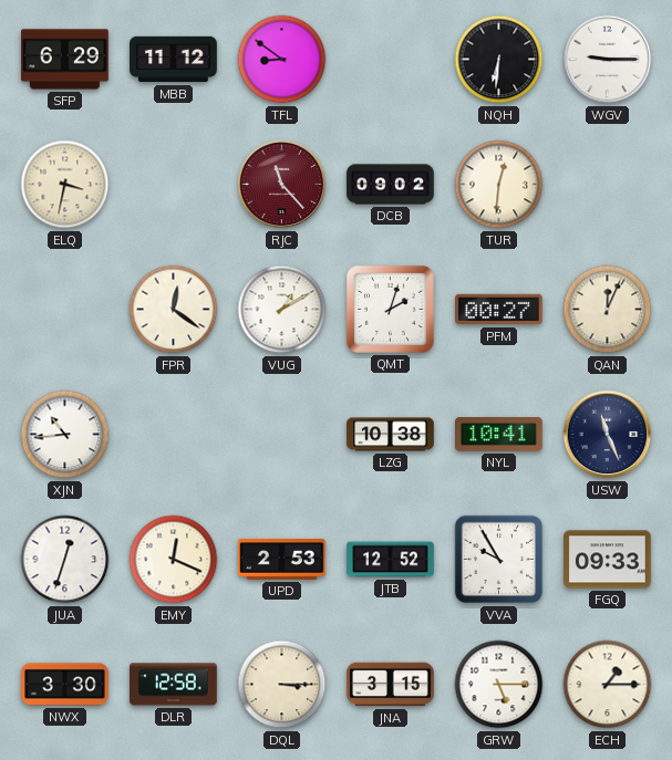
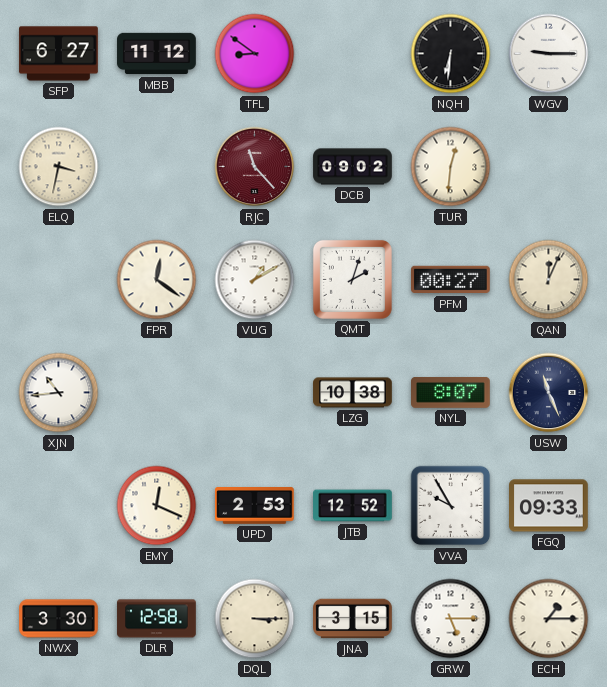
SFP: 6:29 -> 6:27
NYL: 10:41 -> 8:07
JUA: 12:33 -> none
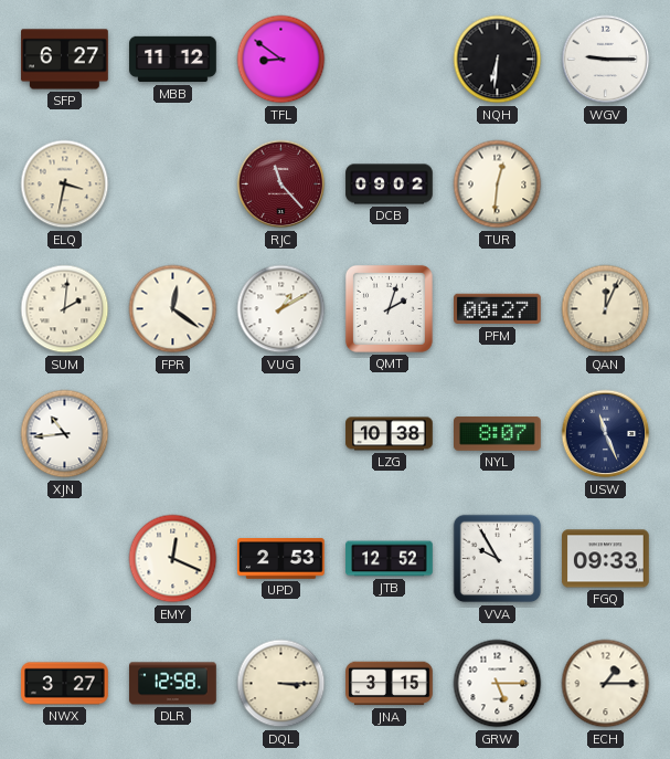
SUM: none -> 2:01
NWX: 3:30 -> 3:27
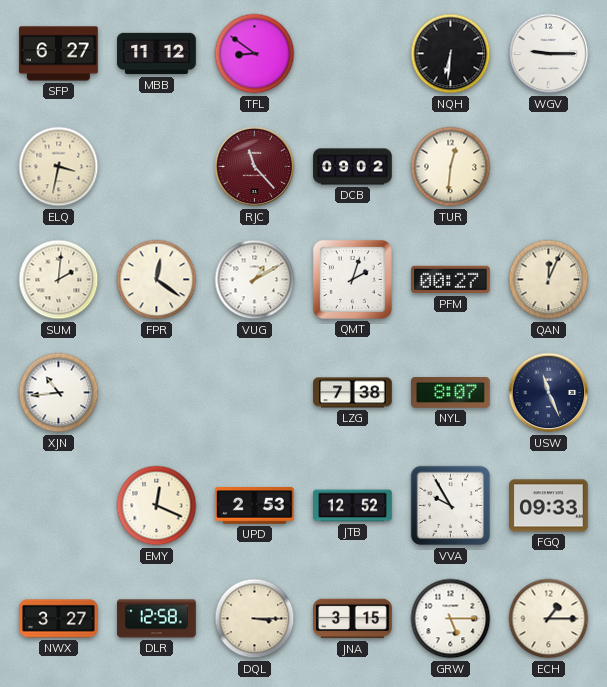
LZG: 10:38 -> 7:38
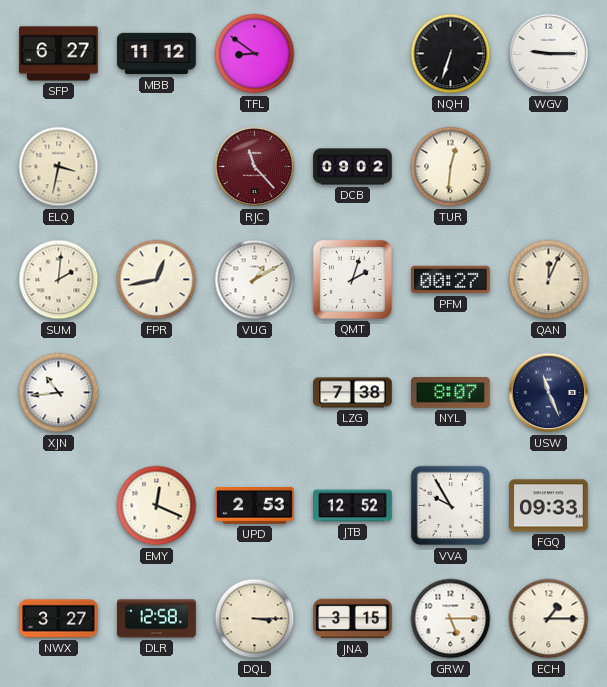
NQH: 6:31 -> 6:33
FPR: 12:21 -> 12:43
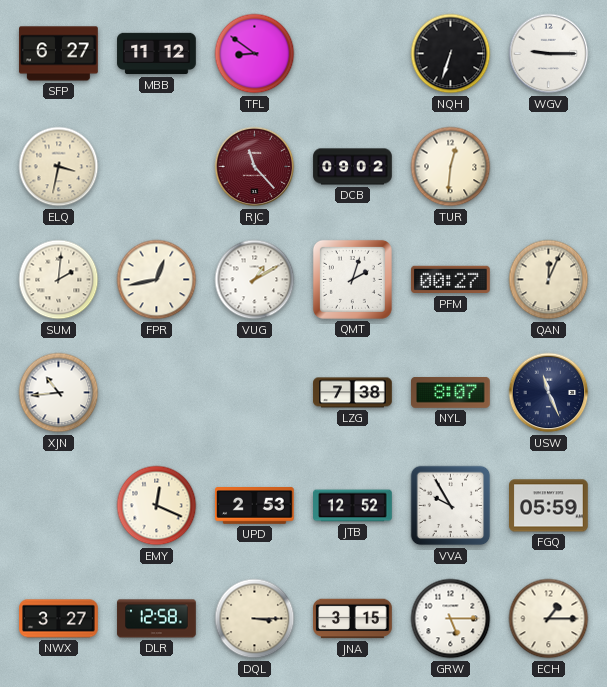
FGQ: 09:33 -> 05:59
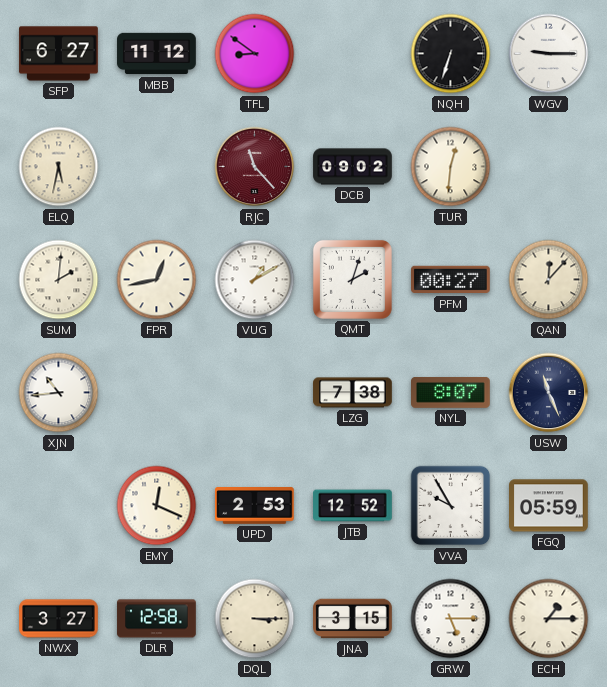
ELQ: 3:32 -> 5:32
QAN: 12:04 -> 12:07
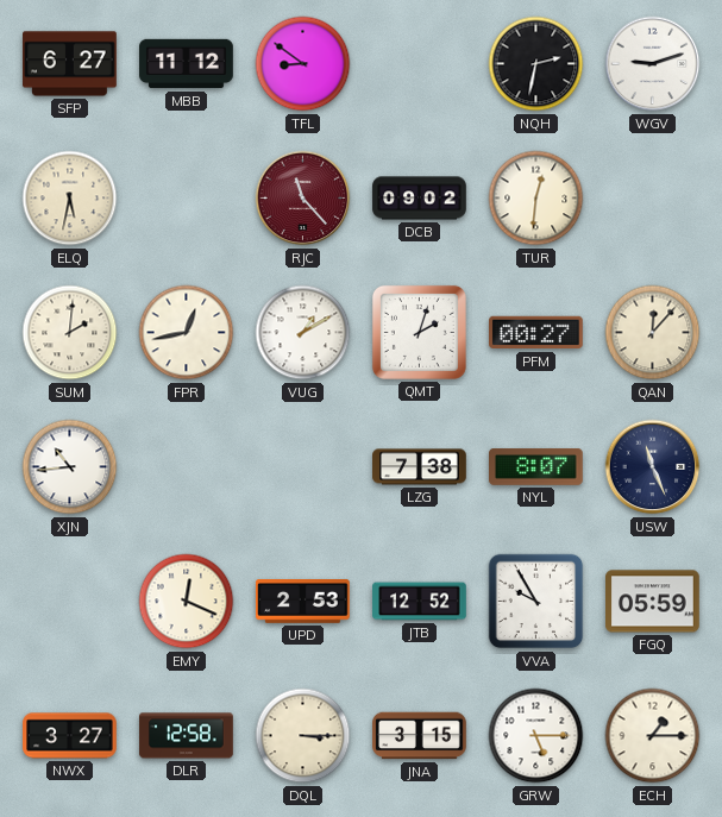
NQH: 6:33 -> 2:32
WGV: 9:15 -> 9:12
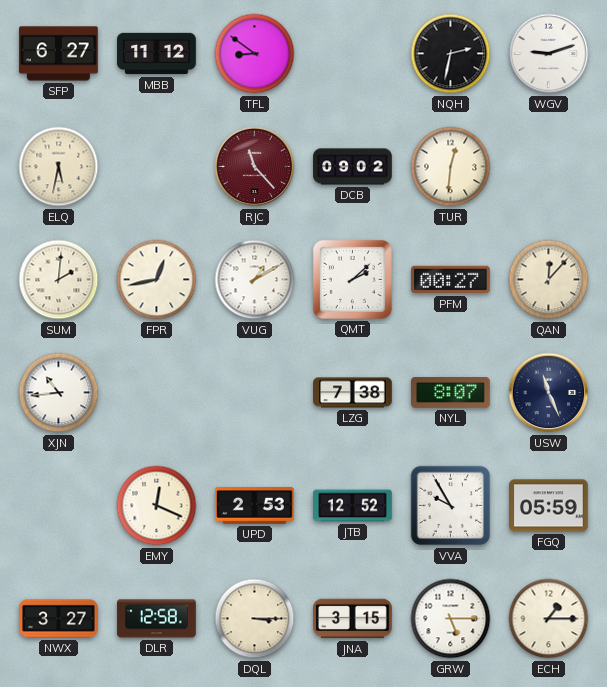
QMT: 2:03 -> 2:08
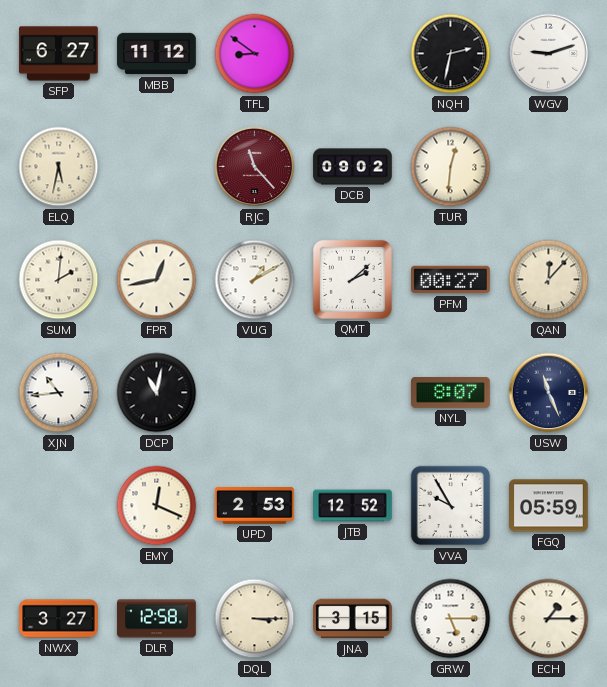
DCP: none -> 11:02
LZG: 7:38 -> none
